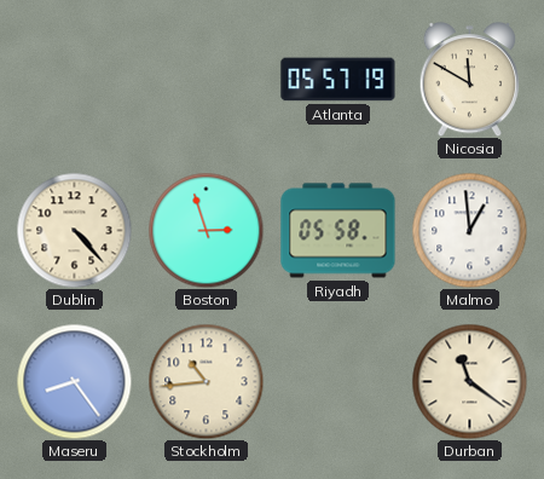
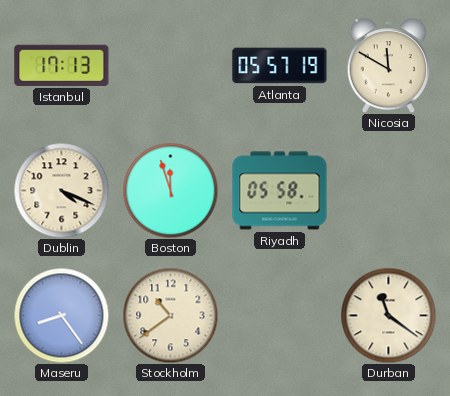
Istanbul: none -> 17:13
Dublin: 4:23 -> 4:19
Boston: 2:57 -> 11:57
Malmo: 12:59 -> none
Stockholm: 10:44 -> 10:39
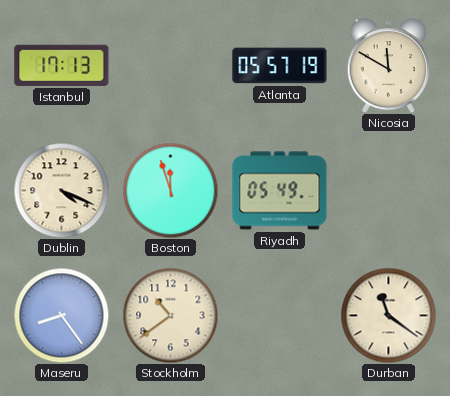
Riyadh: 05:58 -> 05:49
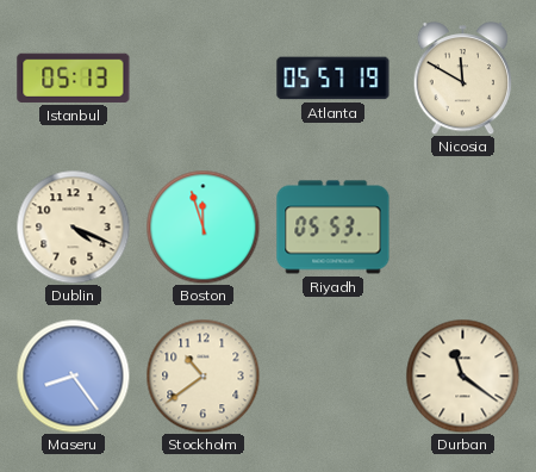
Istanbul: 17:13 -> 05:13
Riyadh: 05:49 -> 05:53
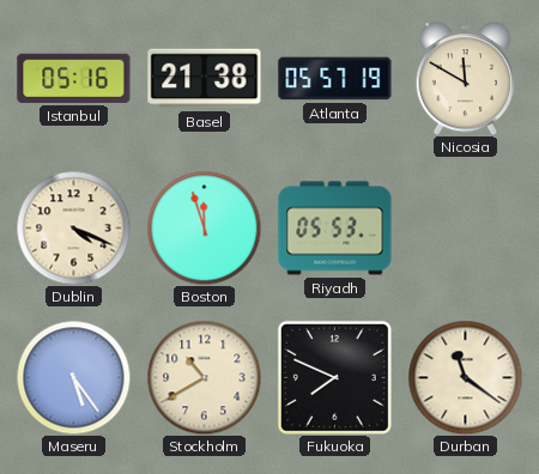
Istanbul: 05:13 -> 05:16
Basel: none -> 21:38
Maseru: 8:24 -> 5:24
Stockholm: 10:39 -> 10:40
Fukuoka: none -> 7:49
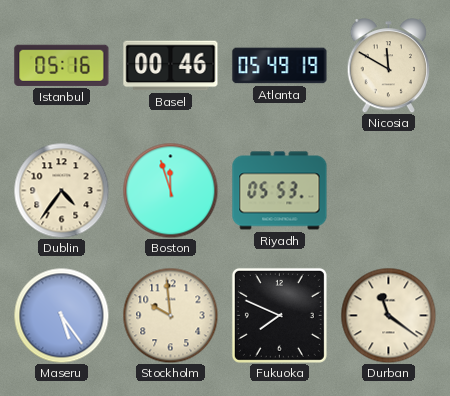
Basel: 21:38 -> 00:46
Atlanta: 05:57 -> 05:49
Dublin: 4:19 -> 4:36
Stockholm: 10:40 -> 9:59
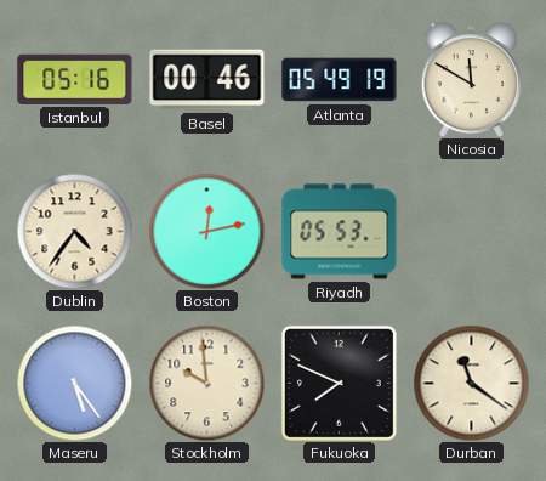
Boston: 11:57 -> 12:13
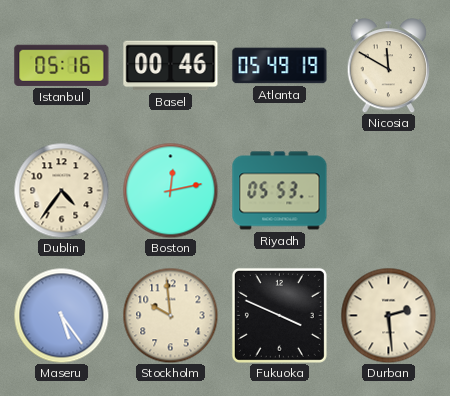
Fukuoka: 7:49 -> 3:49
Durban: 11:21 -> 2:29
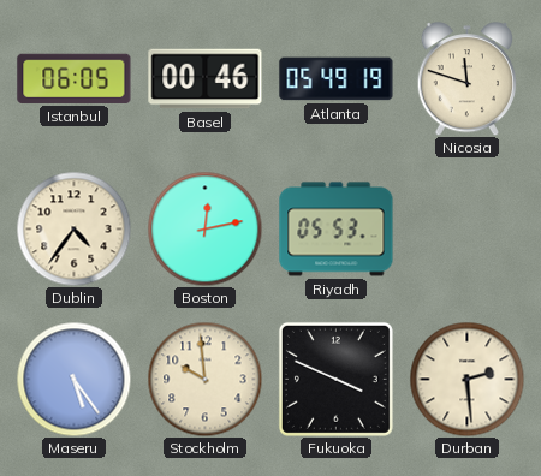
Istanbul: 05:16 -> 06:05
Nicosia: 11:50 -> 11:48
